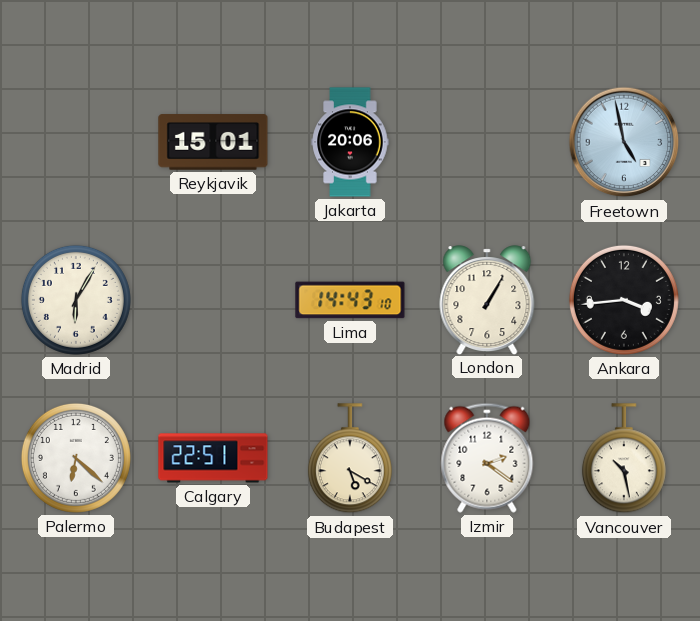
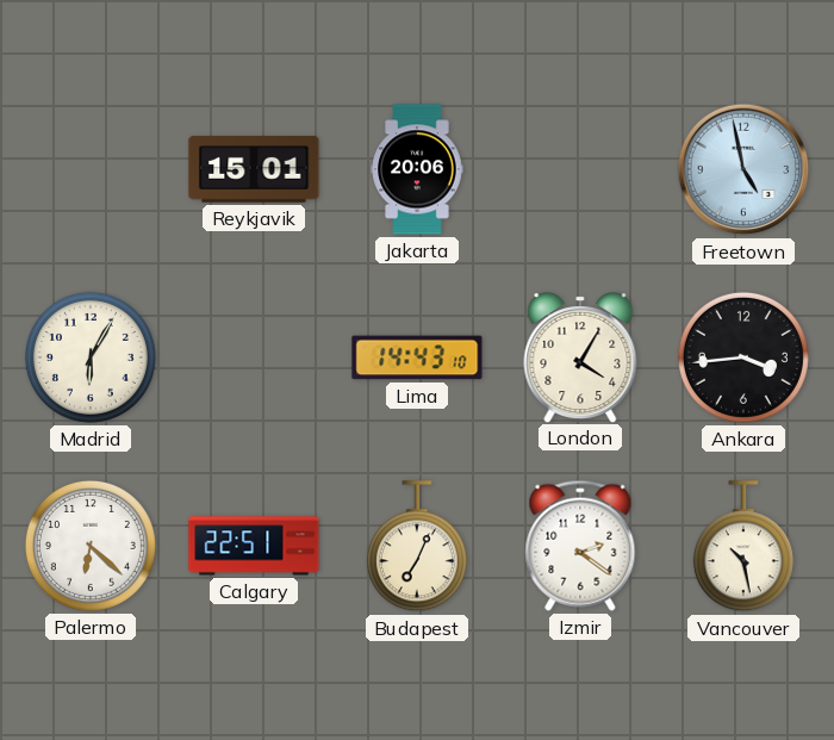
London: 1:05 -> 4:05
Budapest: 5:20 -> 7:04
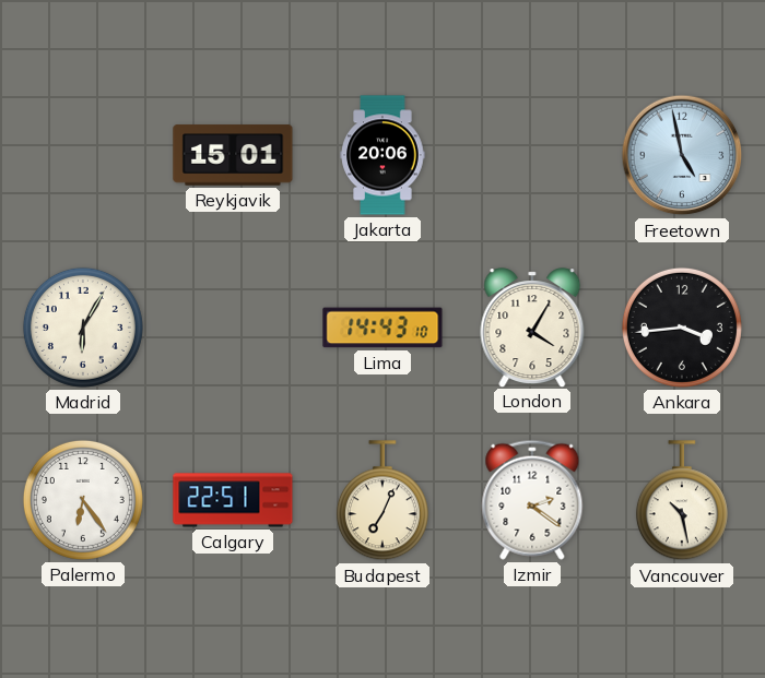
Palermo: 6:22 -> 6:24
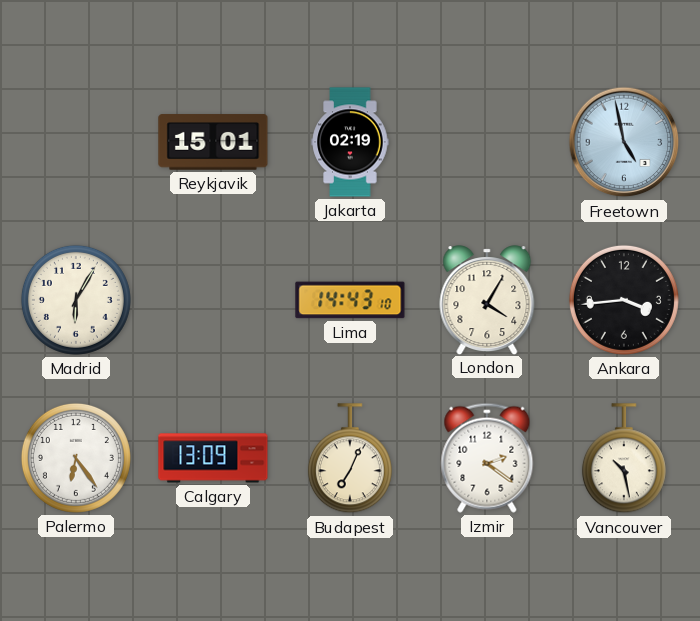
Jakarta: 20:06 -> 02:19
Calgary: 22:51 -> 13:09
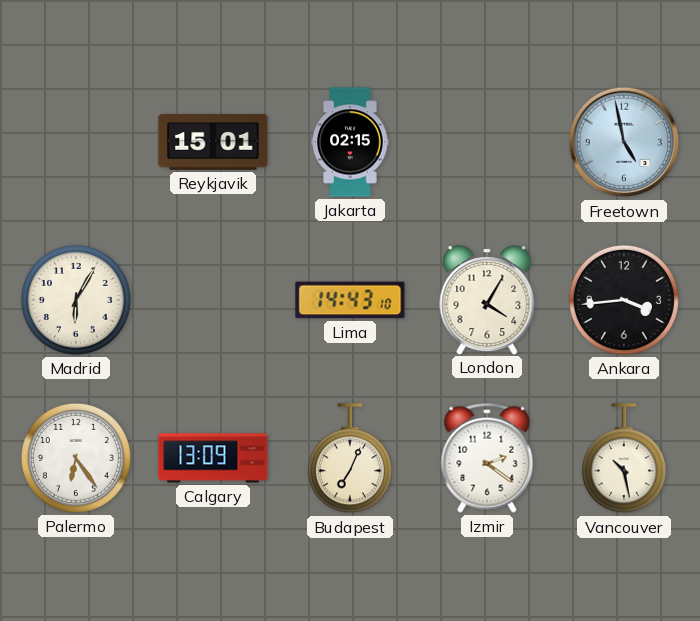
Jakarta: 02:19 -> 02:15
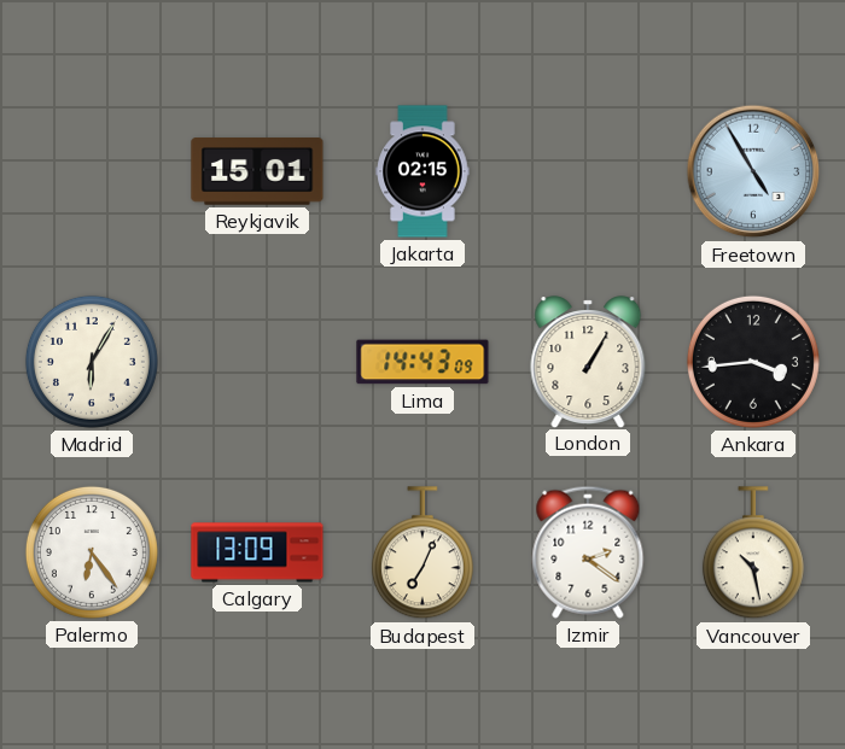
Freetown: 4:58 -> 4:55
Lima: 14:43:10 -> 14:43:09
London: 4:05 -> 1:05
